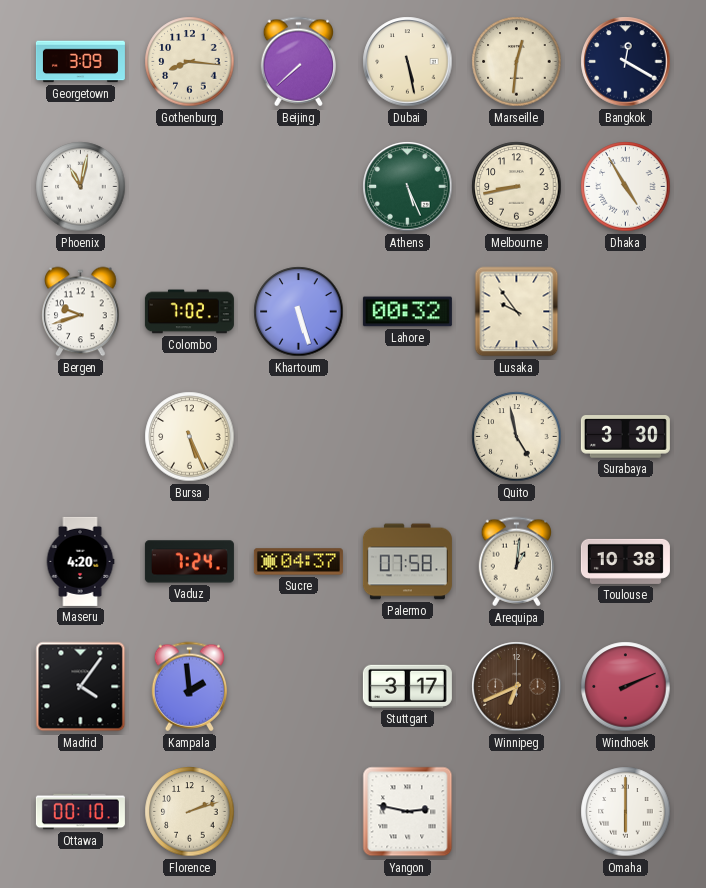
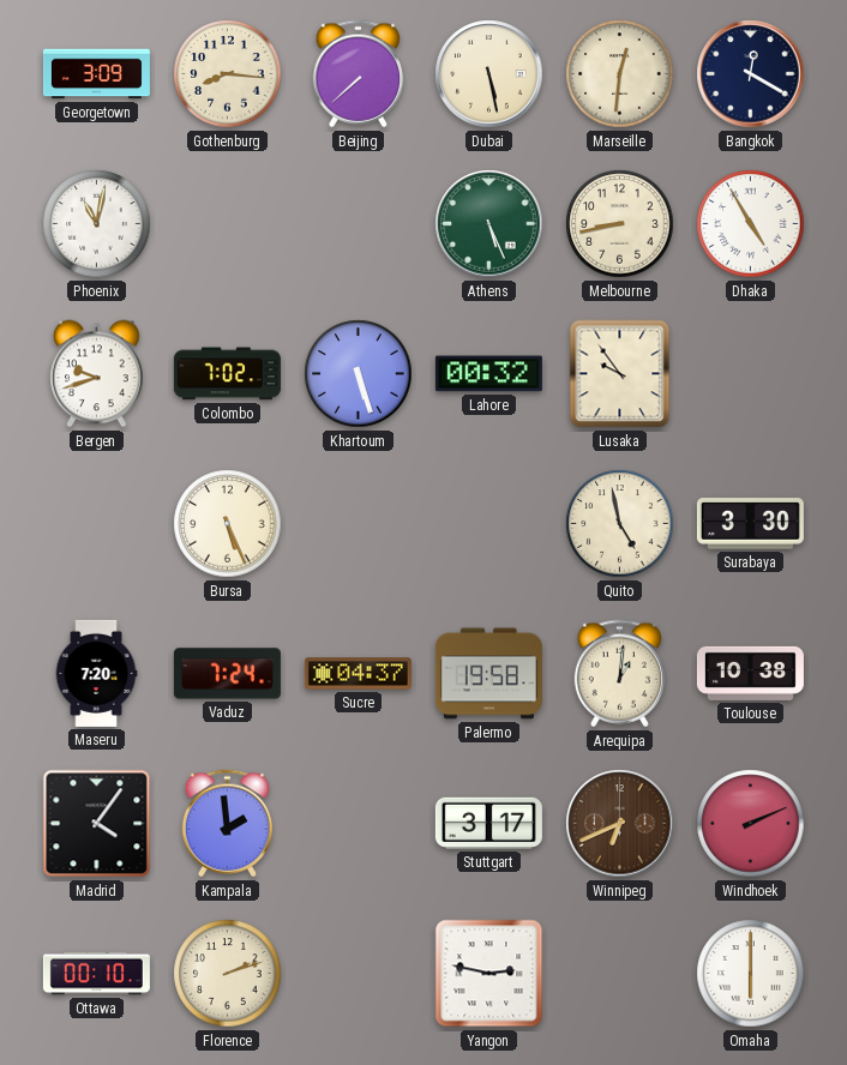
Maseru: 4:20 -> 7:20
Palermo: 07:58 -> 19:58
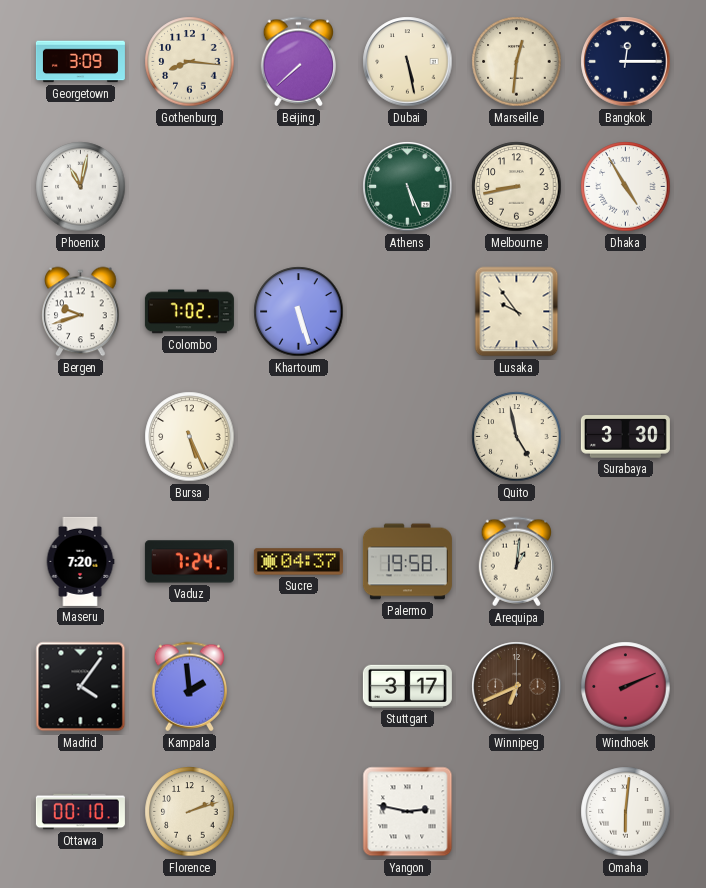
Bangkok: 12:20 -> 12:15
Lahore: 00:32 -> none
Toulouse: 10:38 -> none
Omaha: 6:00 -> 6:01
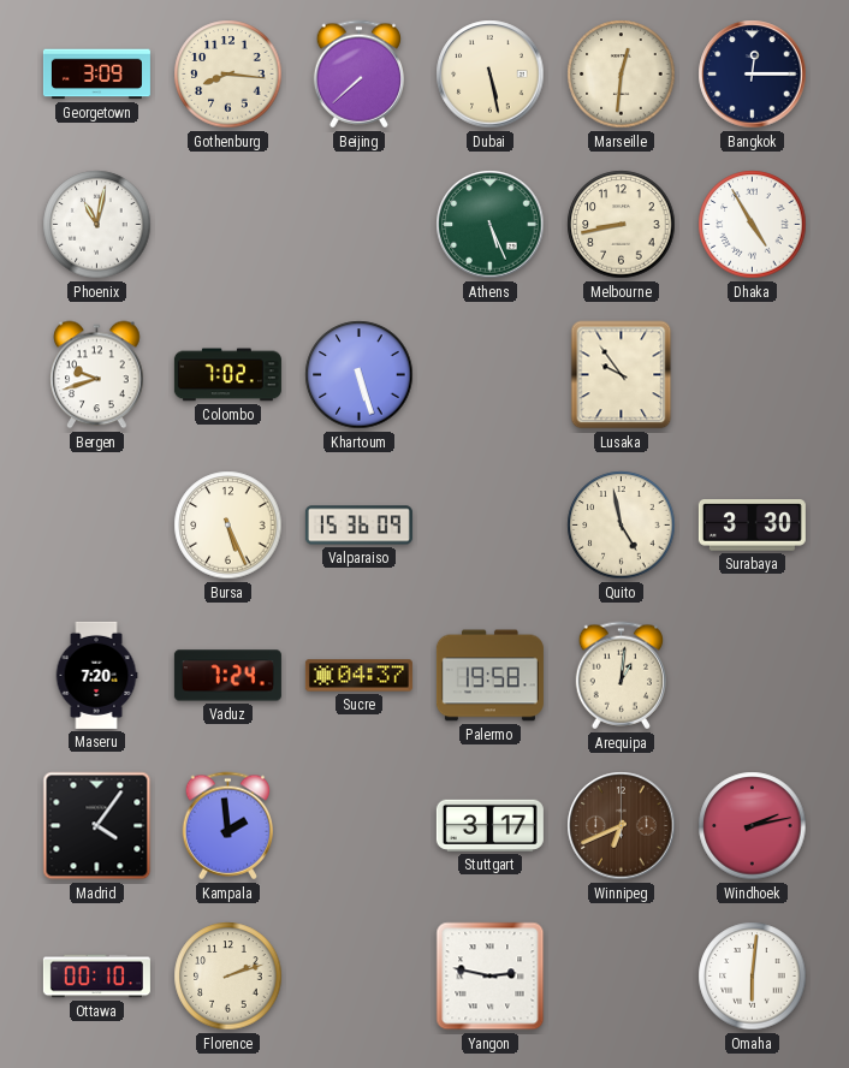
Valparaiso: none -> 15:36
Windhoek: 2:11 -> 2:13
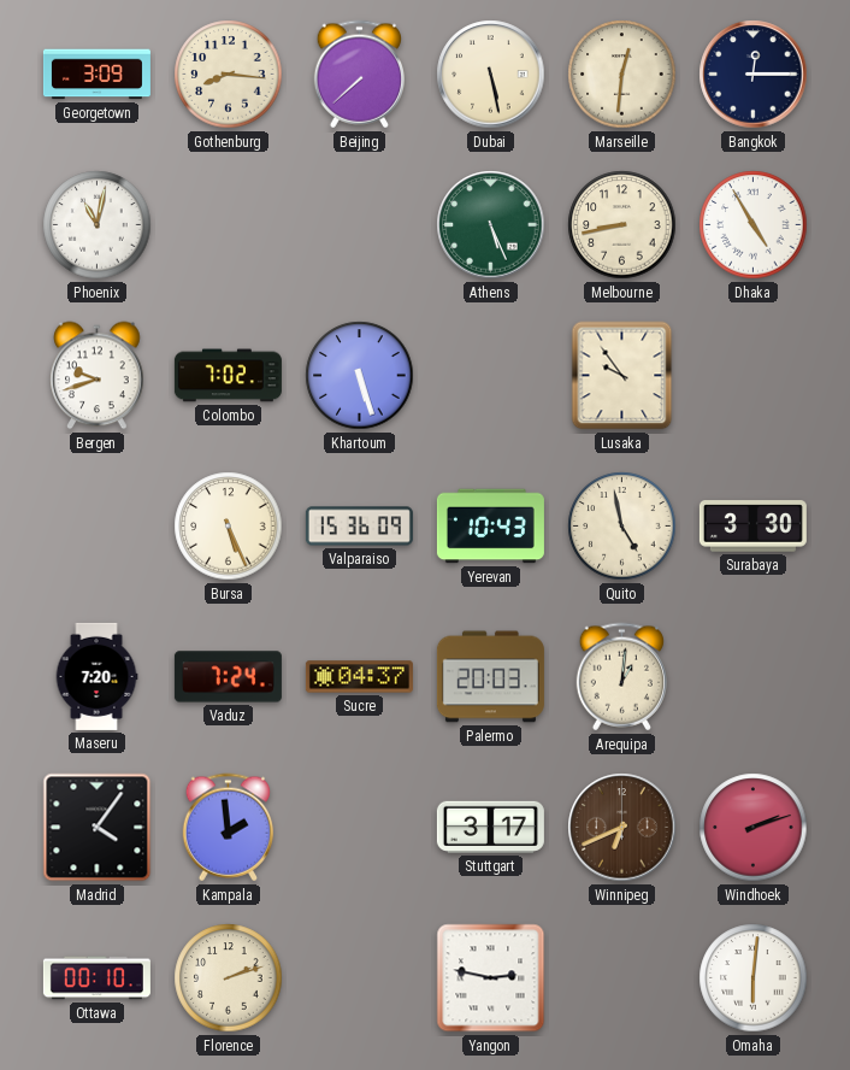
Yerevan: none -> 10:43
Palermo: 19:58 -> 20:03
Windhoek: 2:13 -> 2:12
